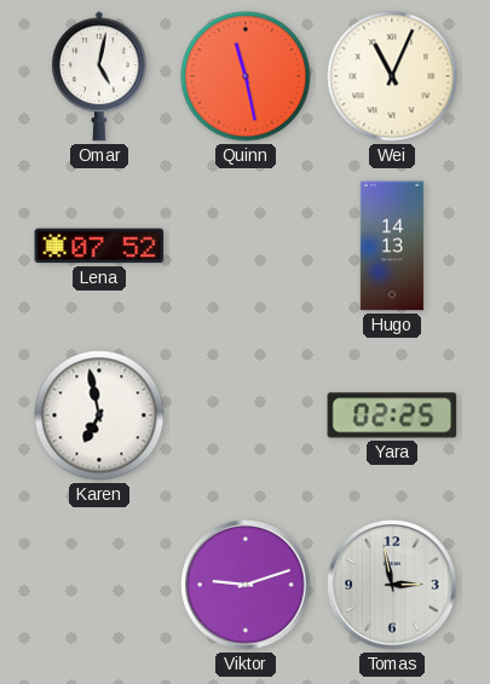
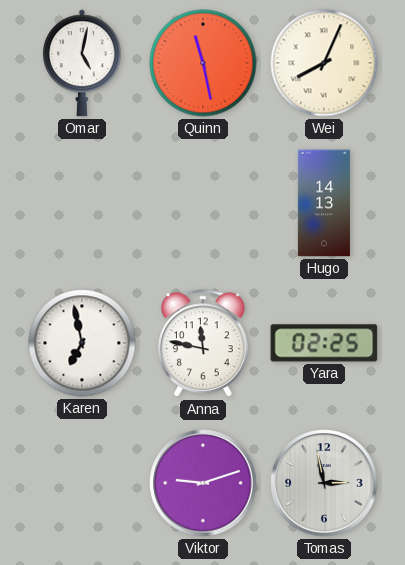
Wei: 11:04 -> 8:04
Lena: 07:52 -> none
Anna: none -> 11:47
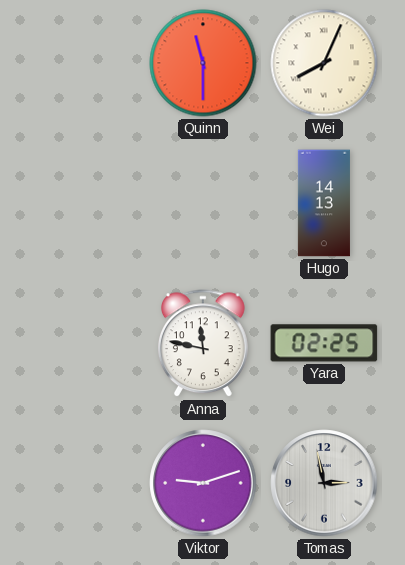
Omar: 5:02 -> none
Quinn: 11:28 -> 11:30
Karen: 6:58 -> none
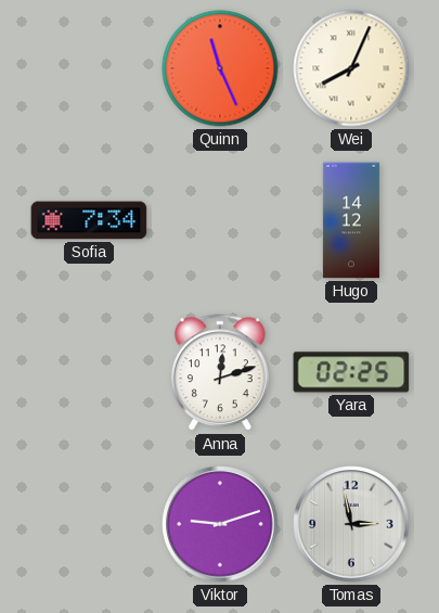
Quinn: 11:30 -> 11:26
Sofia: none -> 7:34
Hugo: 14:13 -> 14:12
Anna: 11:47 -> 12:12
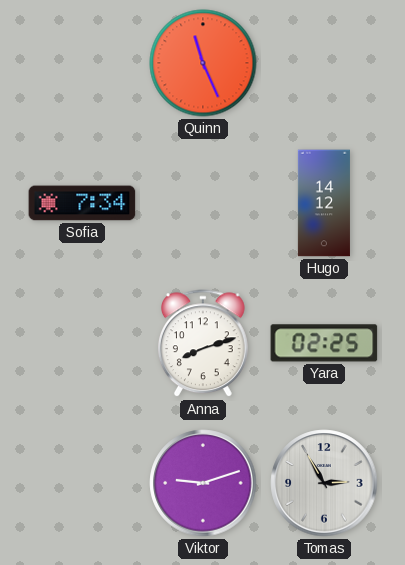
Wei: 8:04 -> none
Anna: 12:12 -> 8:12
Tomas: 2:58 -> 2:55
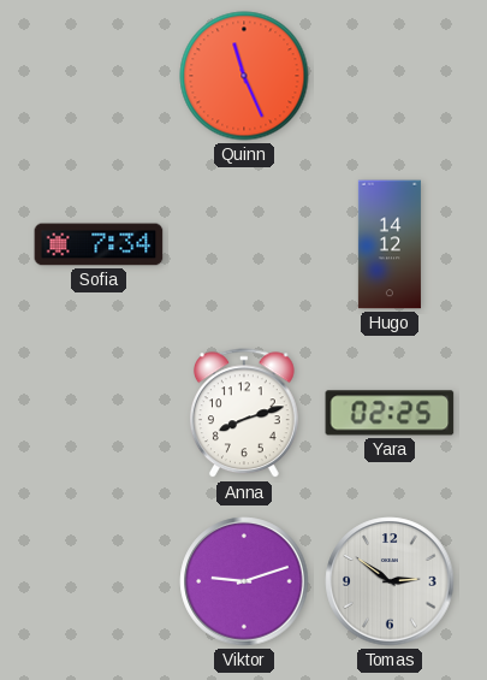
Tomas: 2:55 -> 2:51
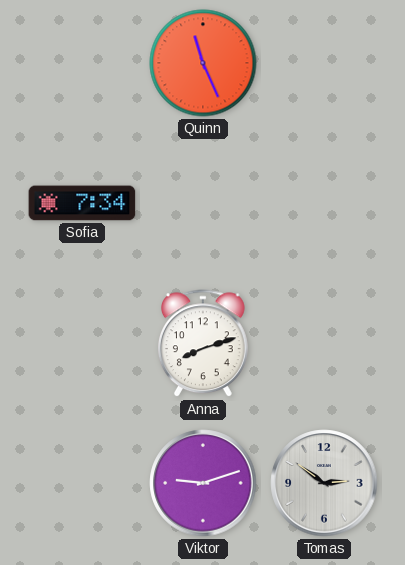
Hugo: 14:12 -> none
Yara: 02:25 -> none
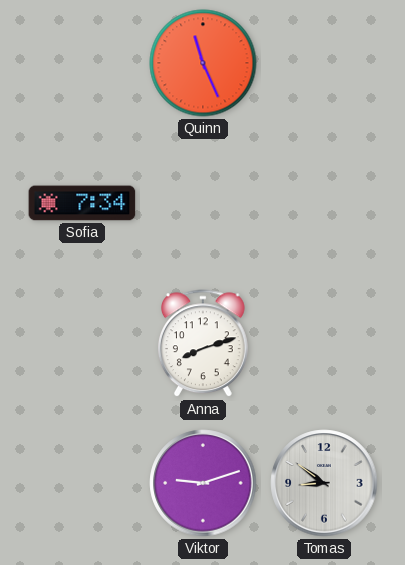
Tomas: 2:51 -> 8:51
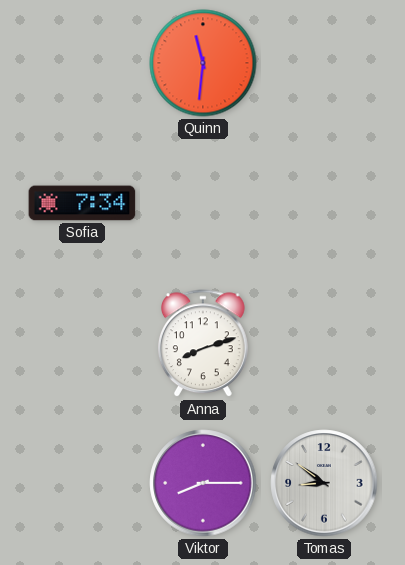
Quinn: 11:26 -> 11:31
Viktor: 9:12 -> 8:15
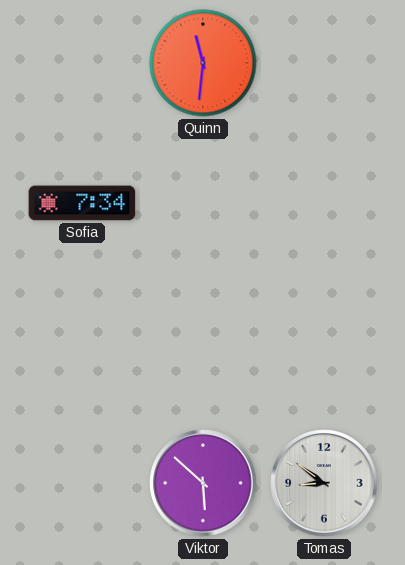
Anna: 8:12 -> none
Viktor: 8:15 -> 5:52
